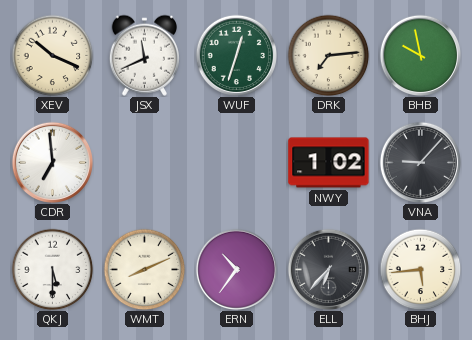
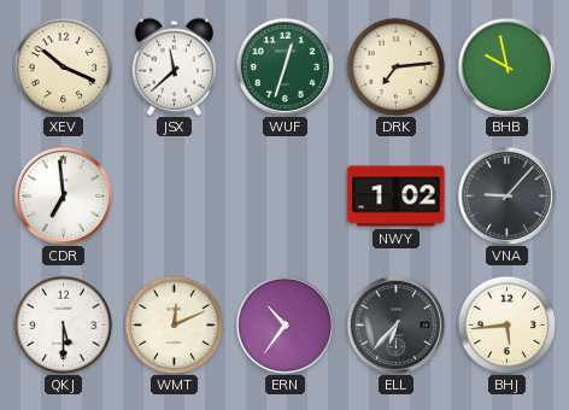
JSX: 11:41 -> 11:38
WMT: 8:11 -> 12:11
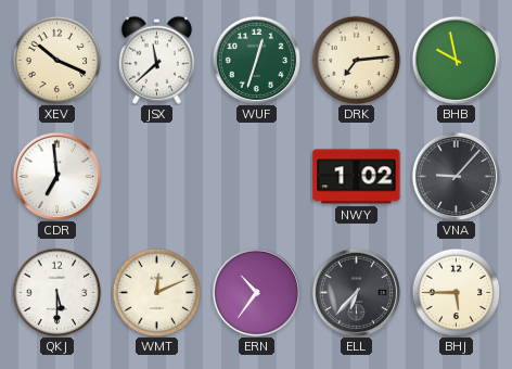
BHJ: 5:44 -> 5:45
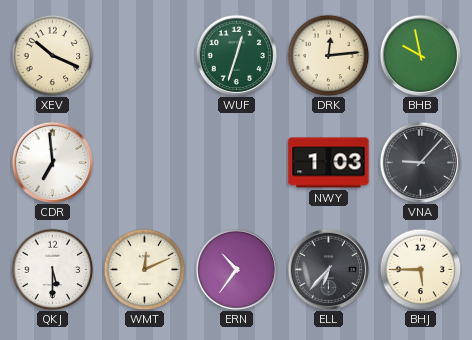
JSX: 11:38 -> none
DRK: 7:14 -> 12:14
NWY: 1:02 -> 1:03
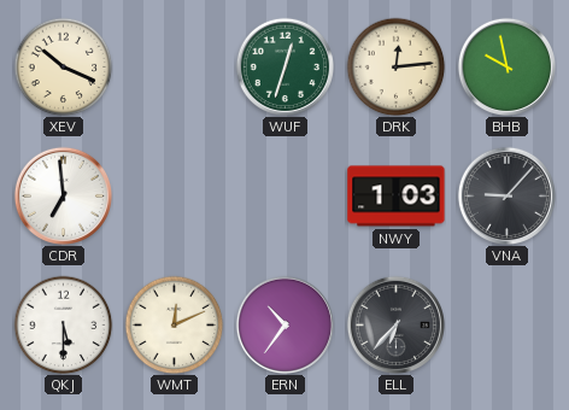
BHJ: 5:45 -> none
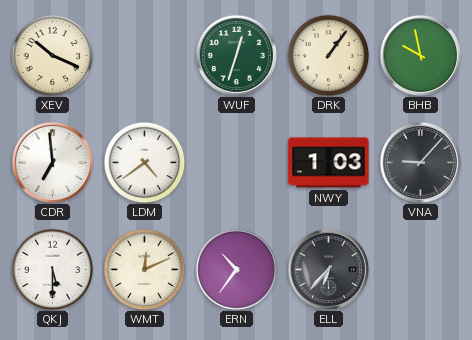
DRK: 12:14 -> 1:06
LDM: none -> 4:39
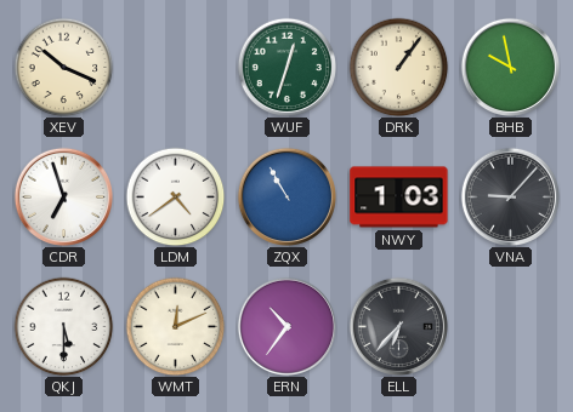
CDR: 6:59 -> 6:57
ZQX: none -> 10:55
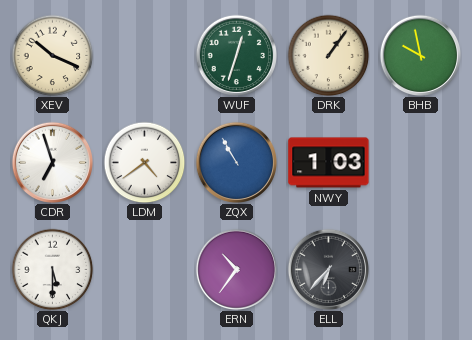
VNA: 9:07 -> none
WMT: 12:11 -> none
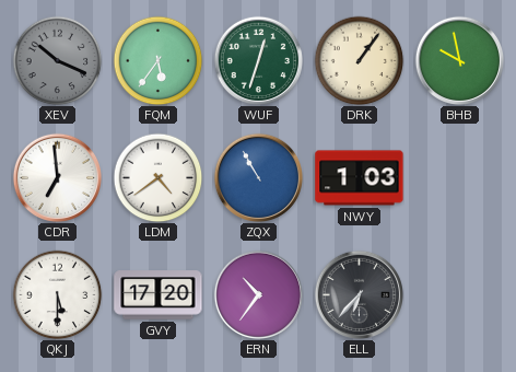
XEV dial: cream -> grey
FQM: none -> 5:36
CDR: 6:57 -> 6:59
GVY: none -> 17:20
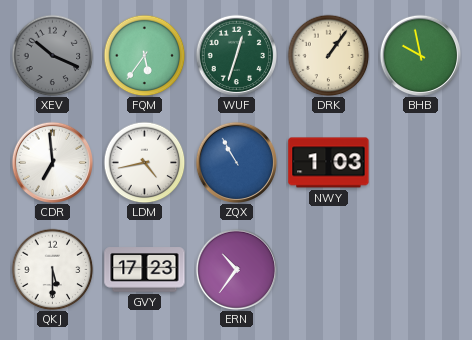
LDM: 4:39 -> 4:43
GVY: 17:20 -> 17:23
ELL: 6:37 -> none
